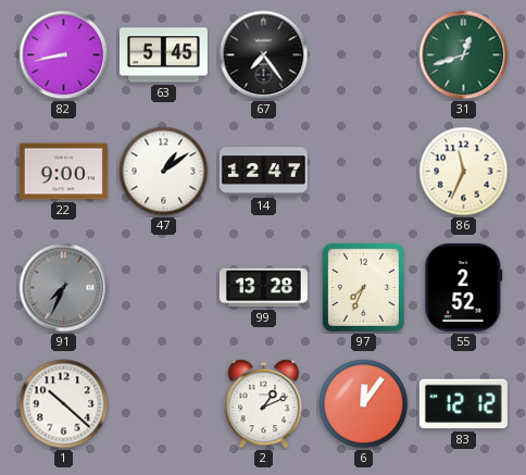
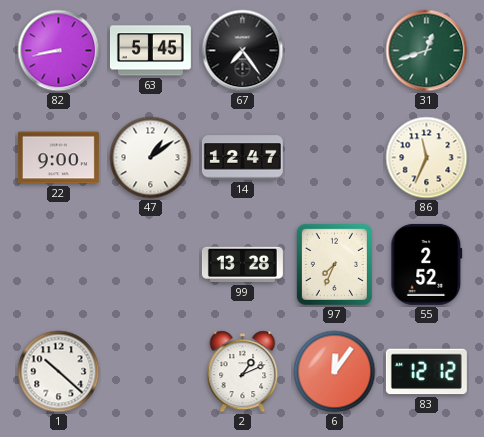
91: 7:34 -> none
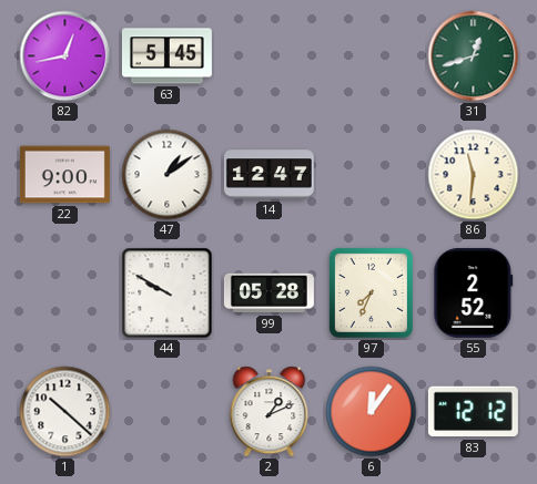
82: 8:43 -> 12:43
67: 7:24 -> none
86: 11:34 -> 11:31
44: none -> 9:50
99: 13:28 -> 05:28
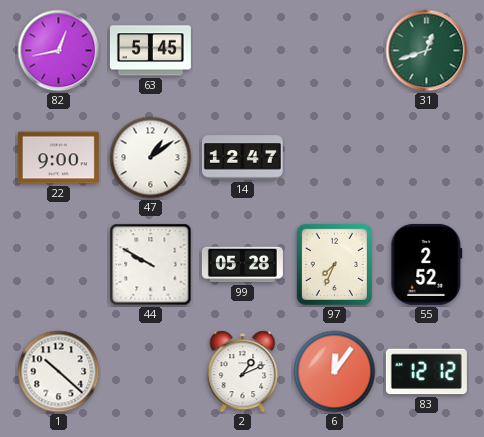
86: 11:31 -> none
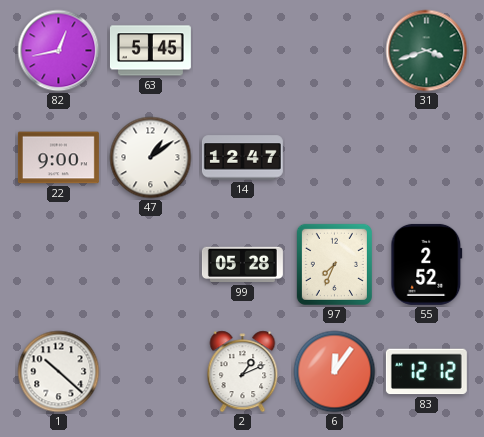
31: 12:42 -> 3:42
44: 9:50 -> none
